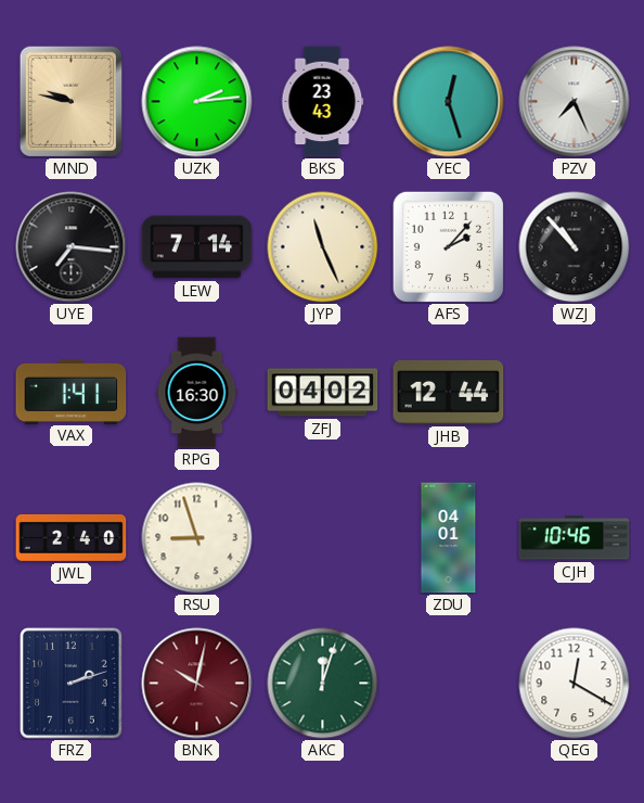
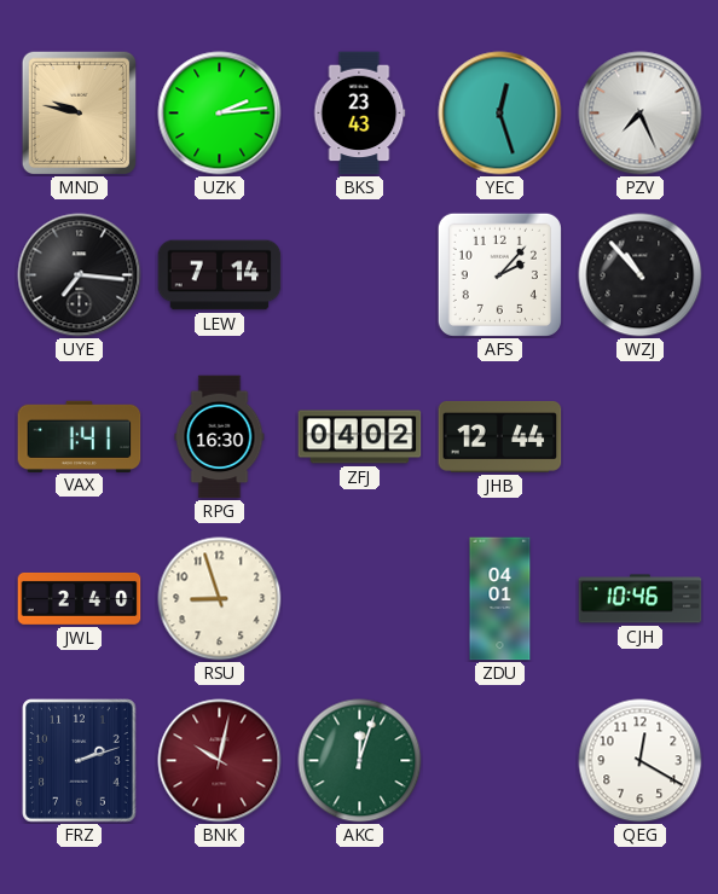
JYP: 11:26 -> none
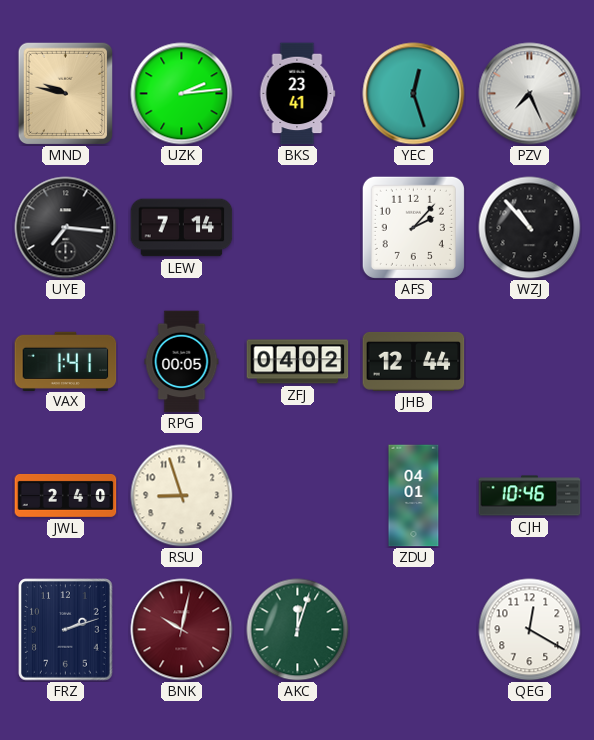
BKS: 23:43 -> 23:41
RPG: 16:30 -> 00:05
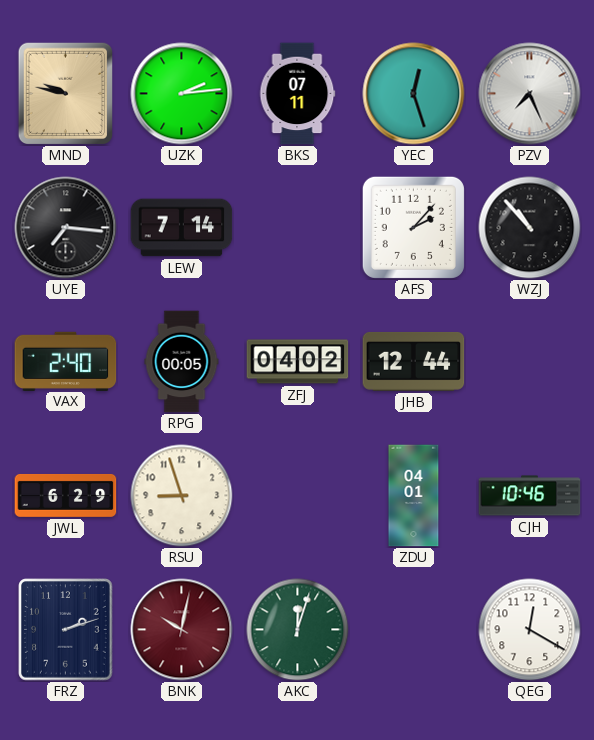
BKS: 23:41 -> 07:11
VAX: 1:41 -> 2:40
JWL: 2:40 -> 6:29
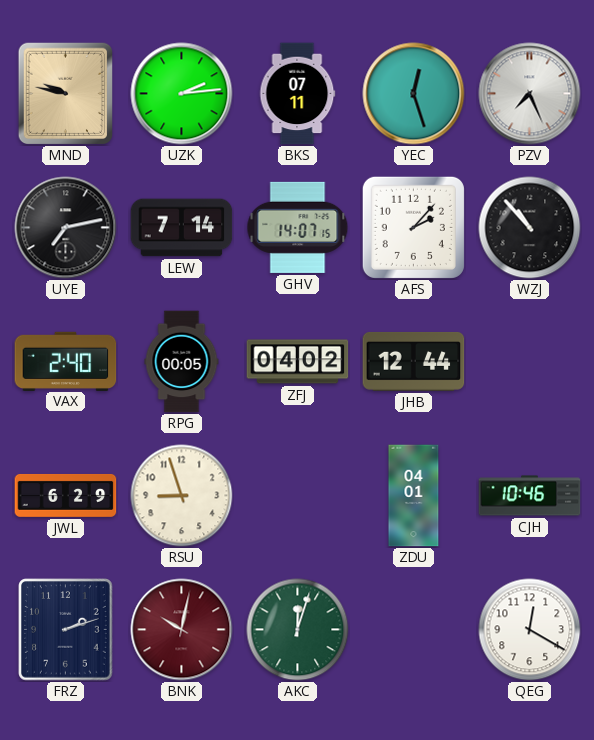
UYE: 7:16 -> 7:13
GHV: none -> 14:07
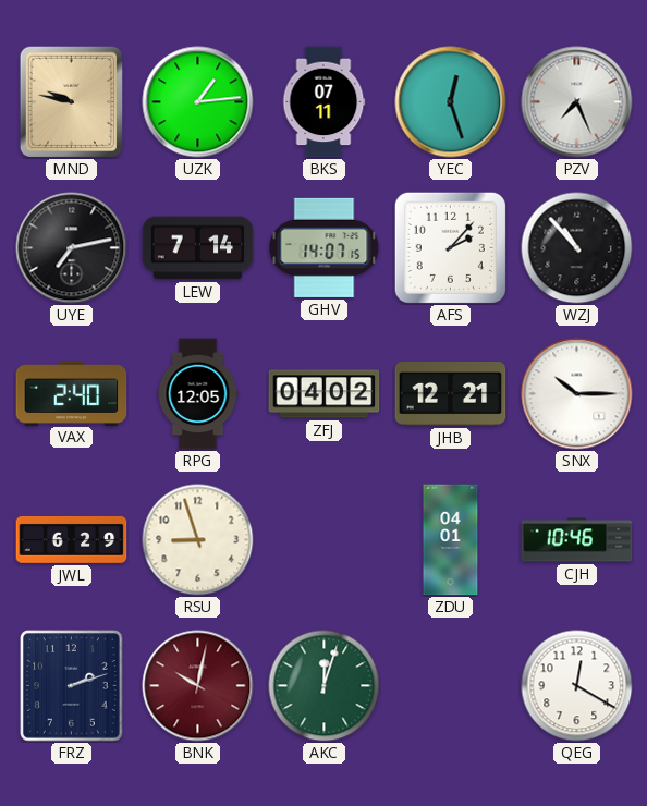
UZK: 2:14 -> 1:14
RPG: 00:05 -> 12:05
JHB: 12:44 -> 12:21
SNX: none -> 10:15
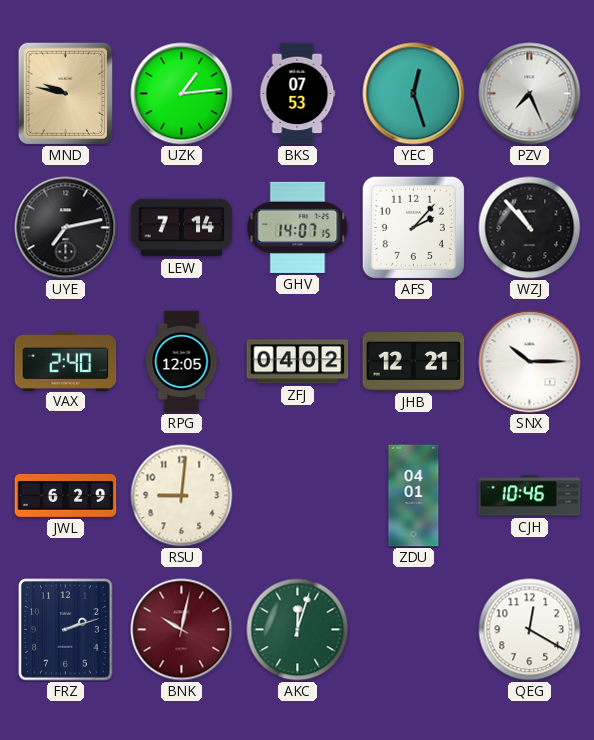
BKS: 07:11 -> 07:53
RSU: 8:57 -> 9:01
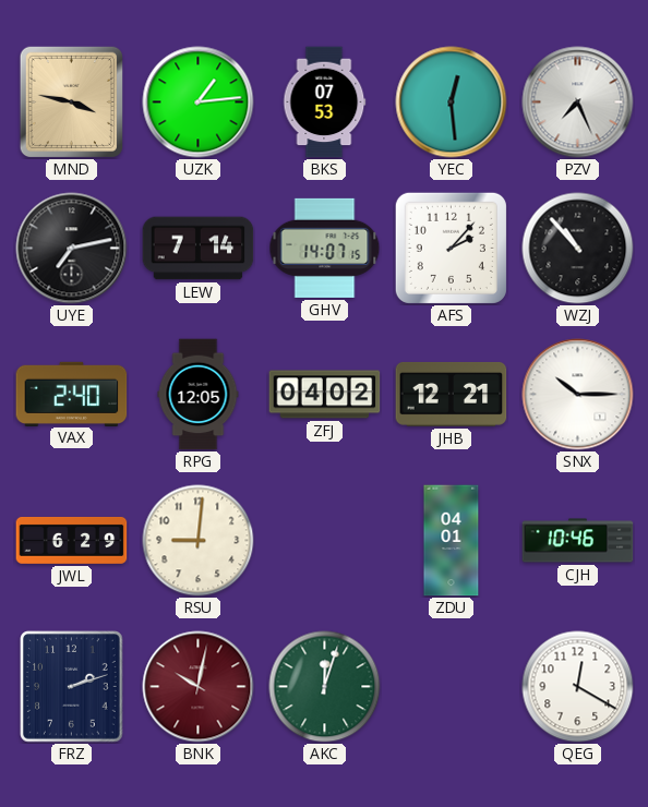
MND: 9:47 -> 3:47
YEC: 12:27 -> 12:29
